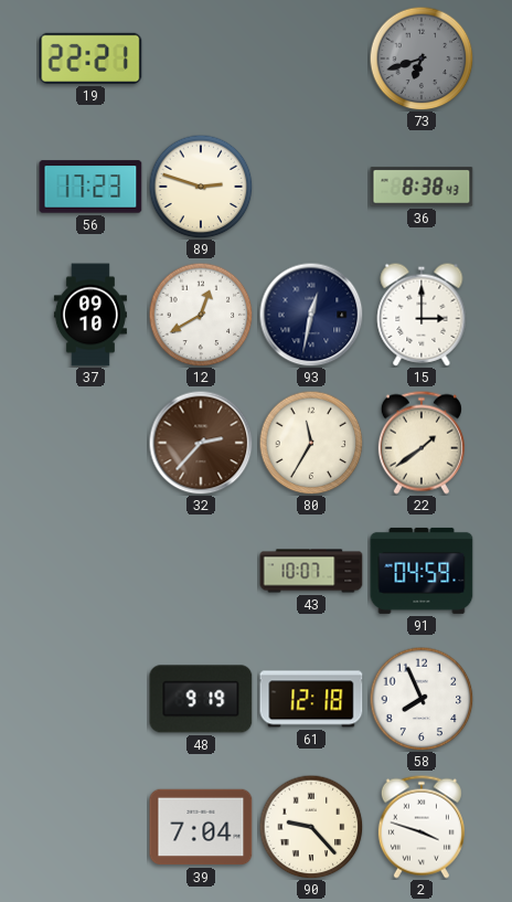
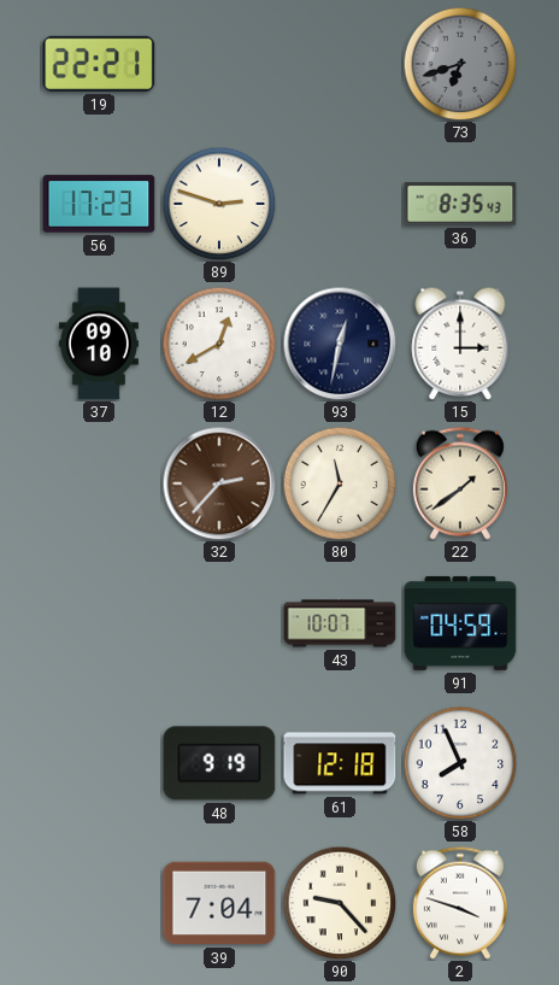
36: 8:38 -> 8:35
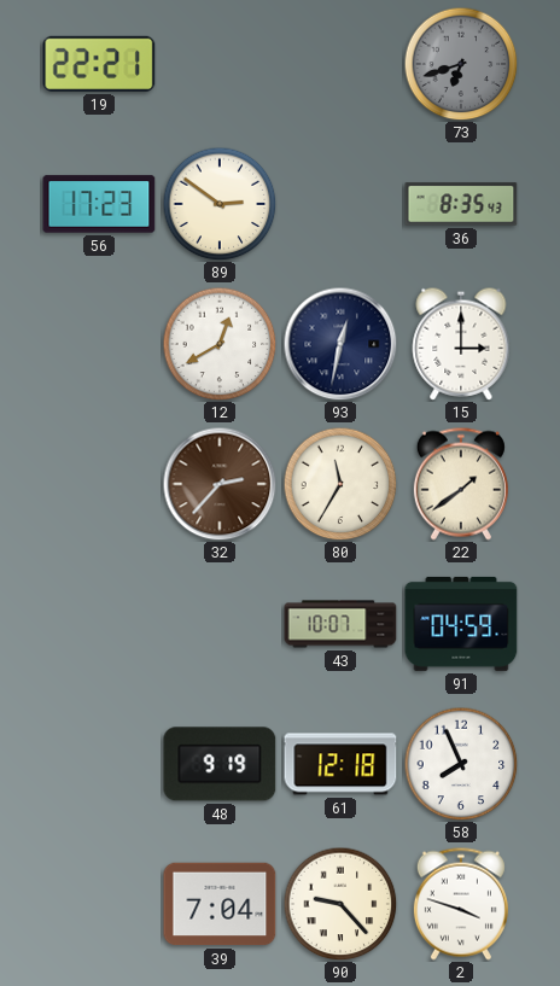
89: 2:48 -> 2:51
37: 09:10 -> none
